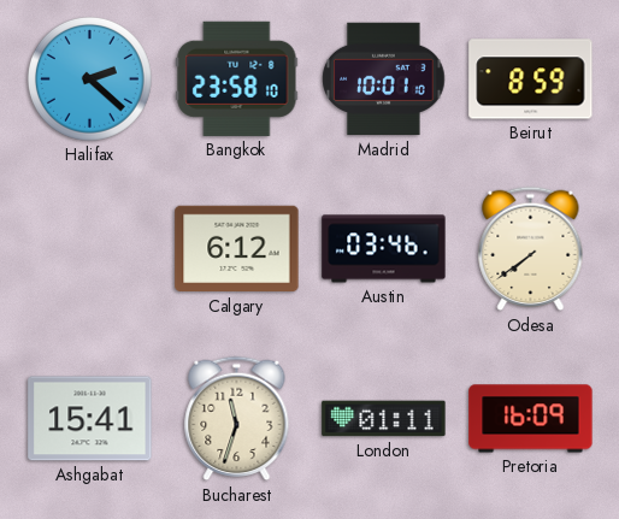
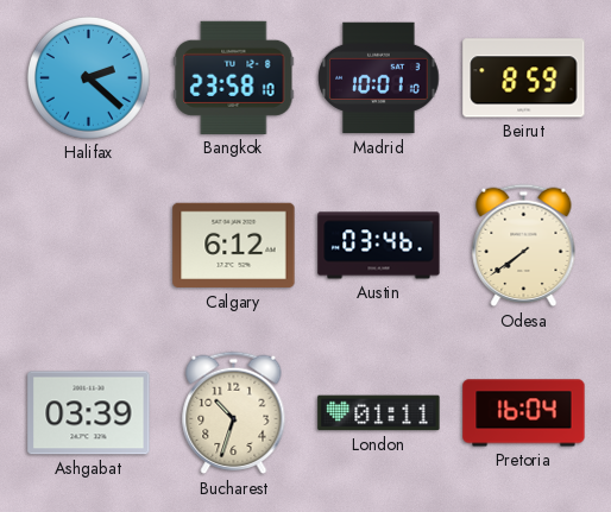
Ashgabat: 15:41 -> 03:39
Bucharest: 11:33 -> 10:33
Pretoria: 16:09 -> 16:04
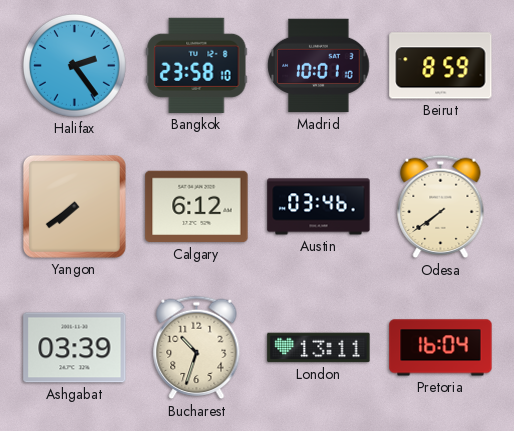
Halifax: 2:22 -> 2:24
Yangon: none -> 7:39
London: 01:11 -> 13:11
